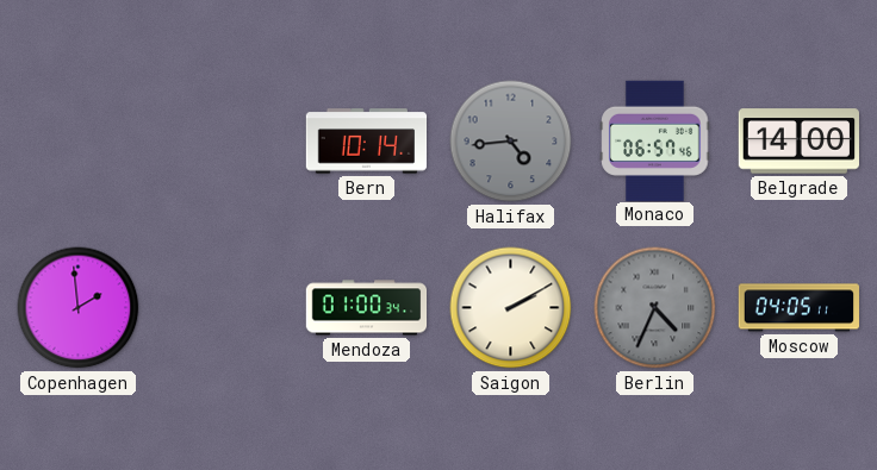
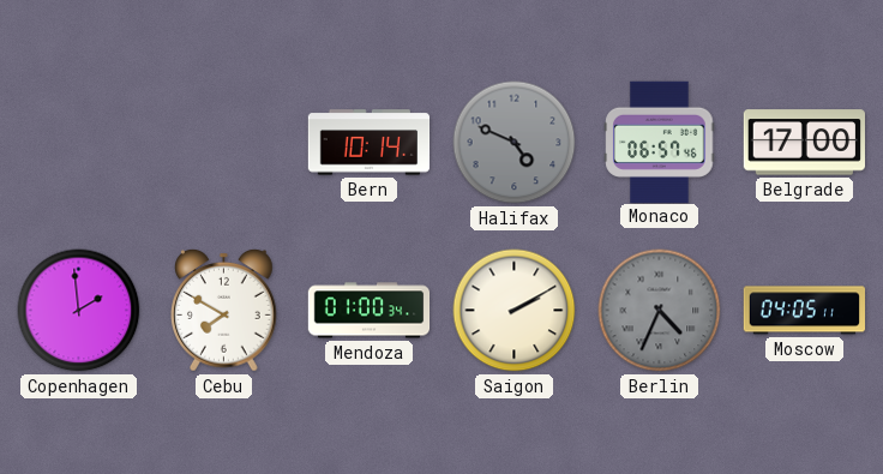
Halifax: 4:44 -> 4:49
Belgrade: 14:00 -> 17:00
Cebu: none -> 7:50
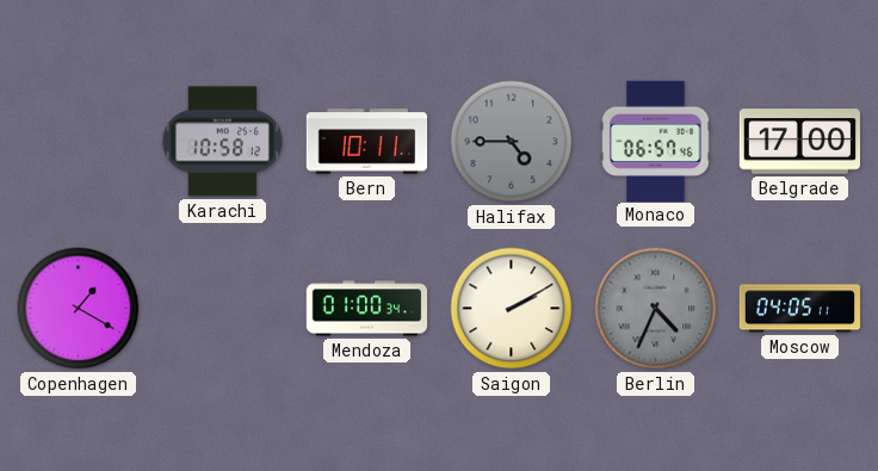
Karachi: none -> 10:58
Bern: 10:14 -> 10:11
Halifax: 4:49 -> 4:45
Copenhagen: 1:59 -> 1:20
Cebu: 7:50 -> none
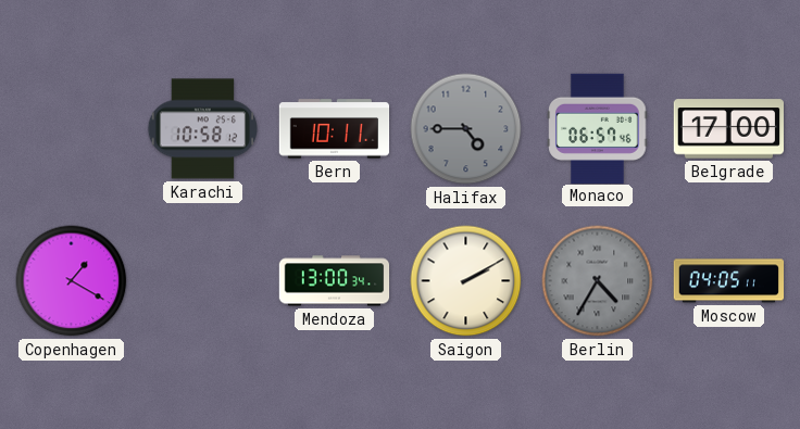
Mendoza: 01:00 -> 13:00
Berlin: 4:34 -> 4:35
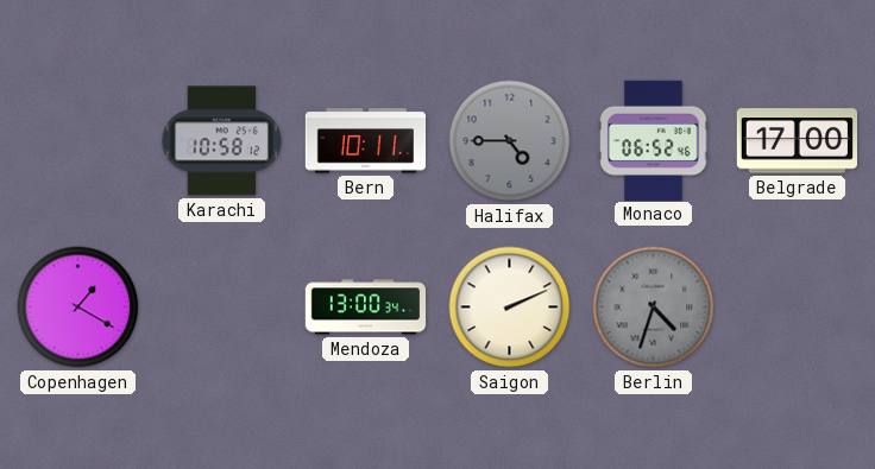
Monaco: 06:57 -> 06:52
Saigon: 2:10 -> 2:11
Berlin: 4:35 -> 4:33
Moscow: 04:05 -> none
